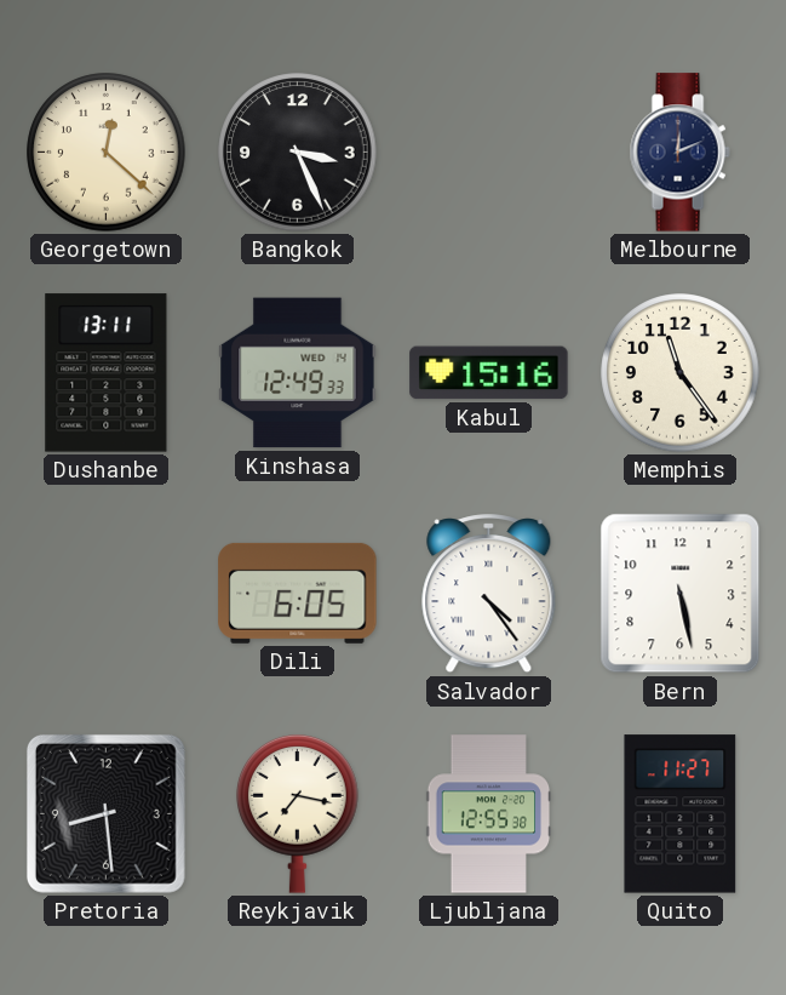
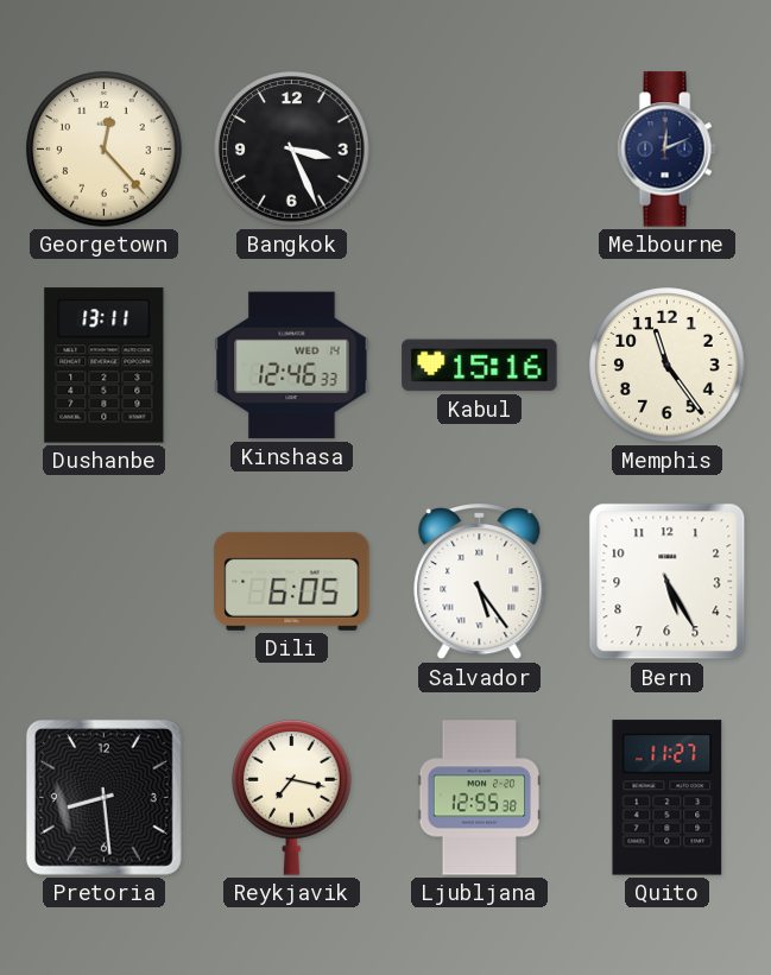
Georgetown: 12:22 -> 12:23
Kinshasa: 12:49 -> 12:46
Salvador: 4:24 -> 5:24
Bern: 5:28 -> 5:25
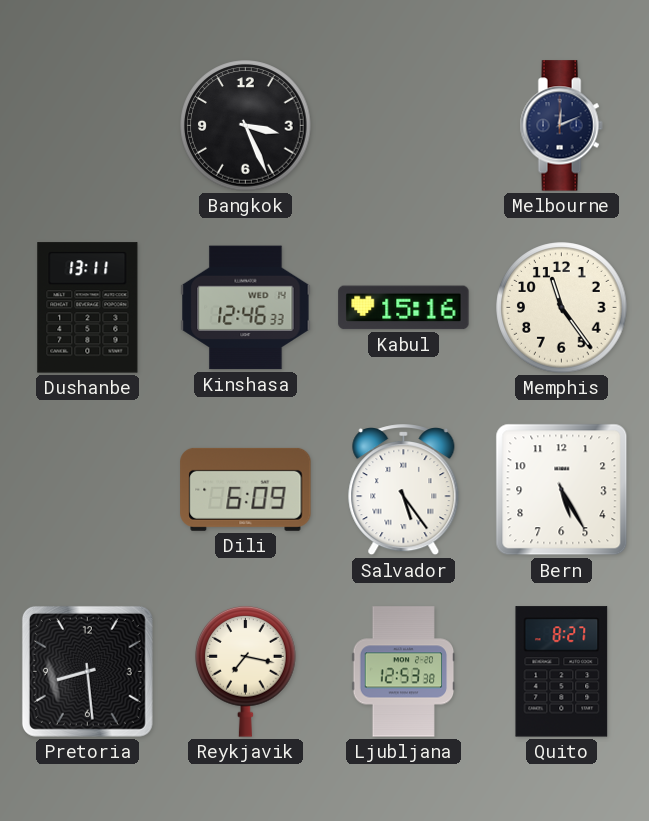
Georgetown: 12:23 -> none
Dili: 6:05 -> 6:09
Ljubljana: 12:55 -> 12:53
Quito: 11:27 -> 8:27
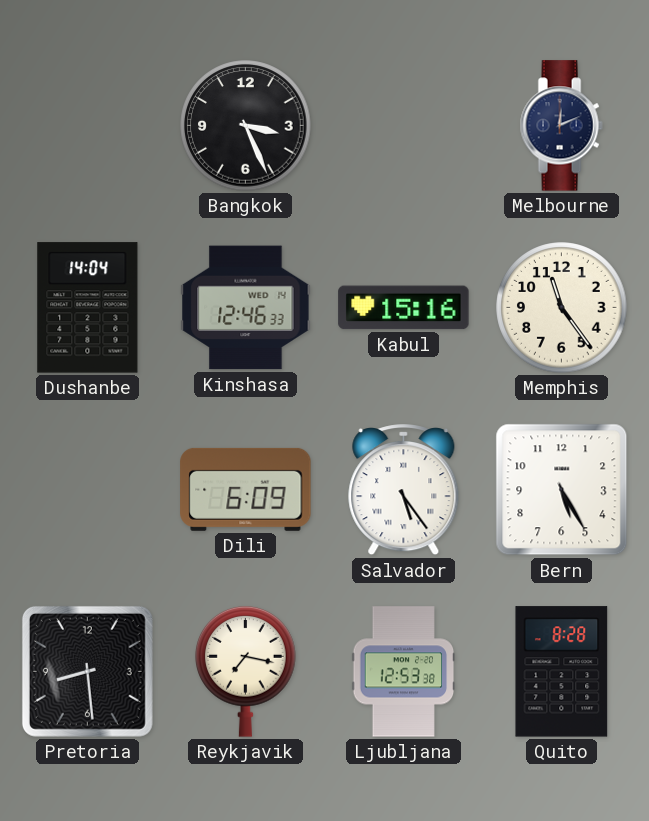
Dushanbe: 13:11 -> 14:04
Quito: 8:27 -> 8:28
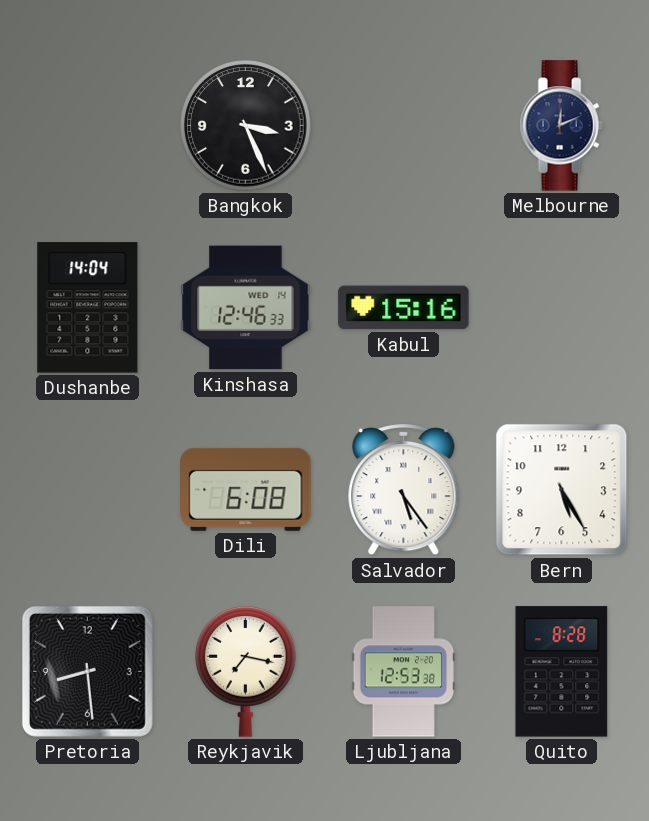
Memphis: 11:24 -> none
Dili: 6:09 -> 6:08
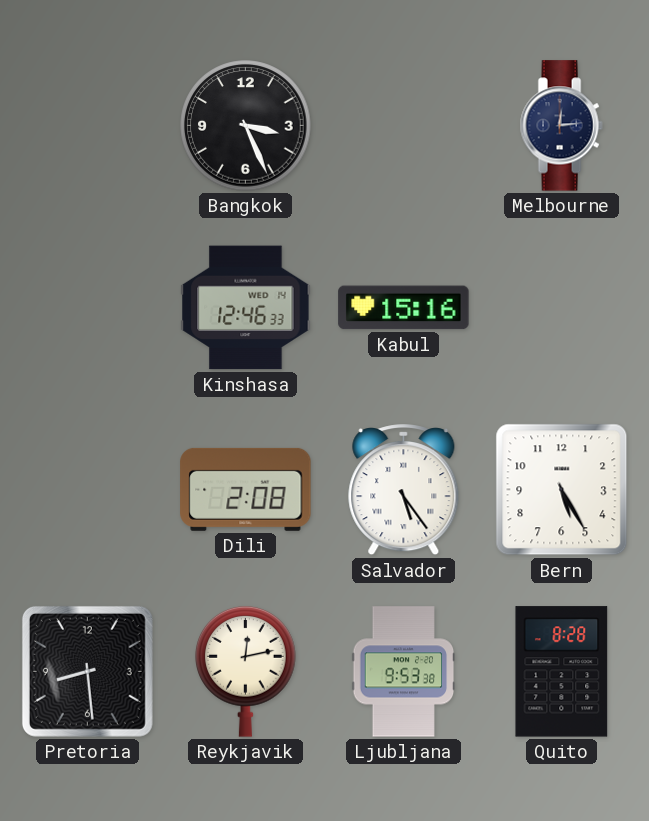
Melbourne: 12:11 -> 12:14
Dushanbe: 14:04 -> none
Dili: 6:08 -> 2:08
Reykjavik: 7:17 -> 12:13
Ljubljana: 12:53 -> 9:53
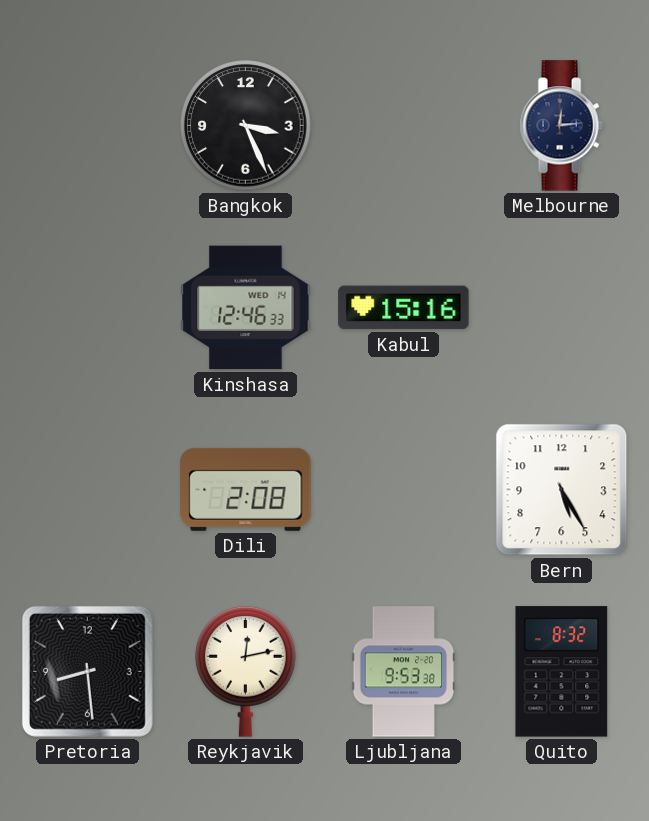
Salvador: 5:24 -> none
Quito: 8:28 -> 8:32
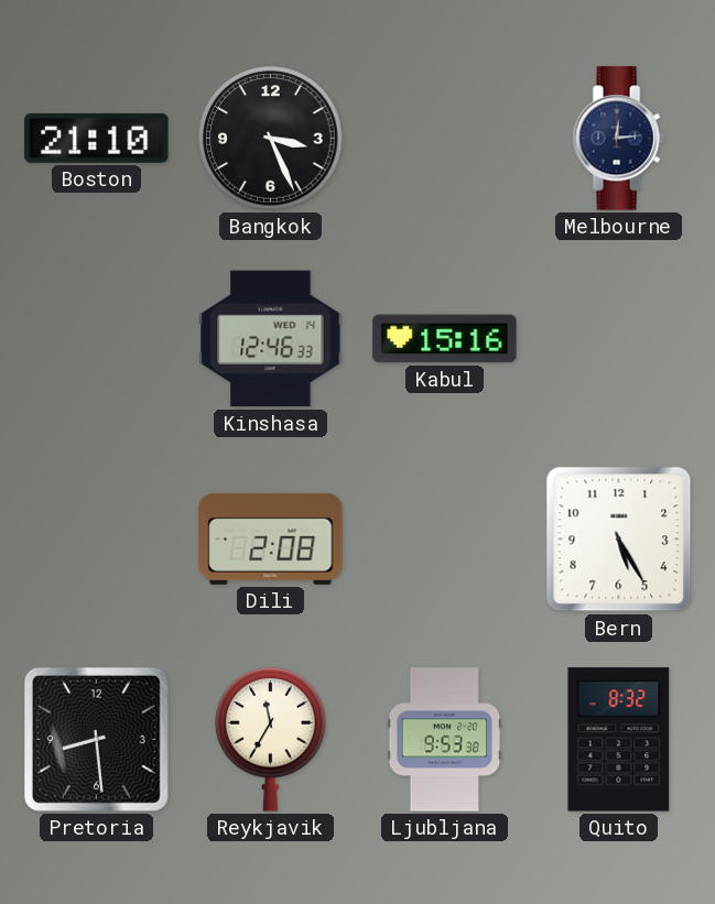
Boston: none -> 21:10
Reykjavik: 12:13 -> 11:35
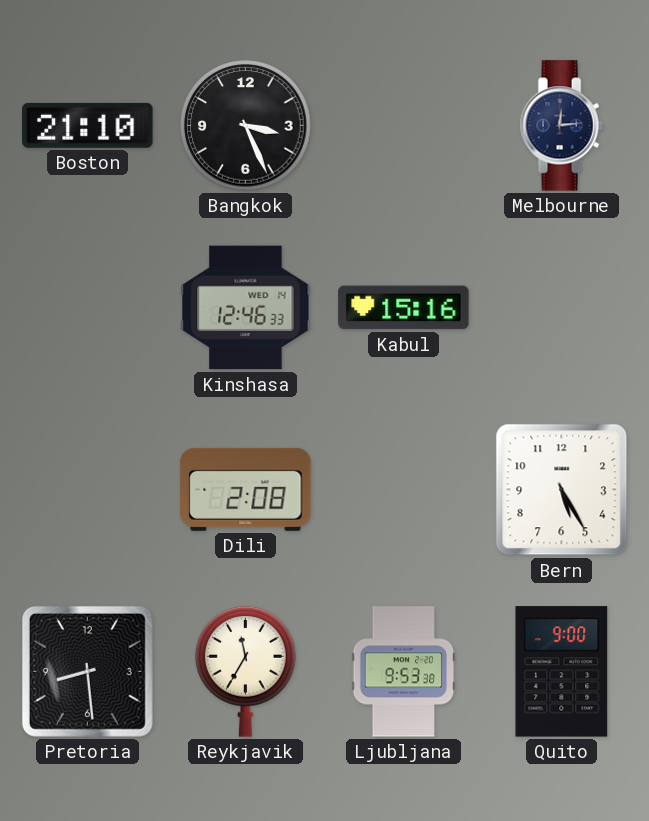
Quito: 8:32 -> 9:00
